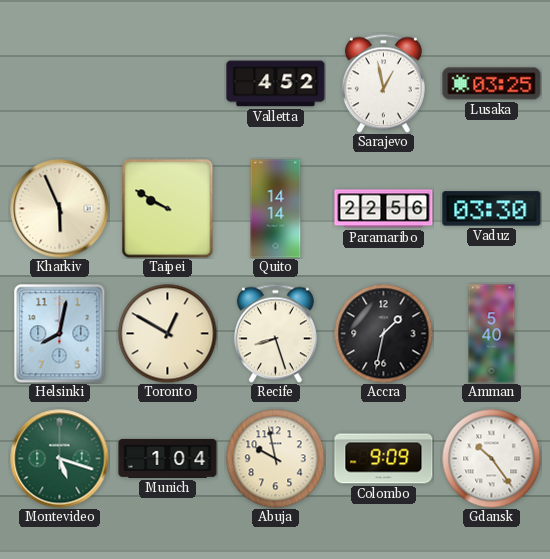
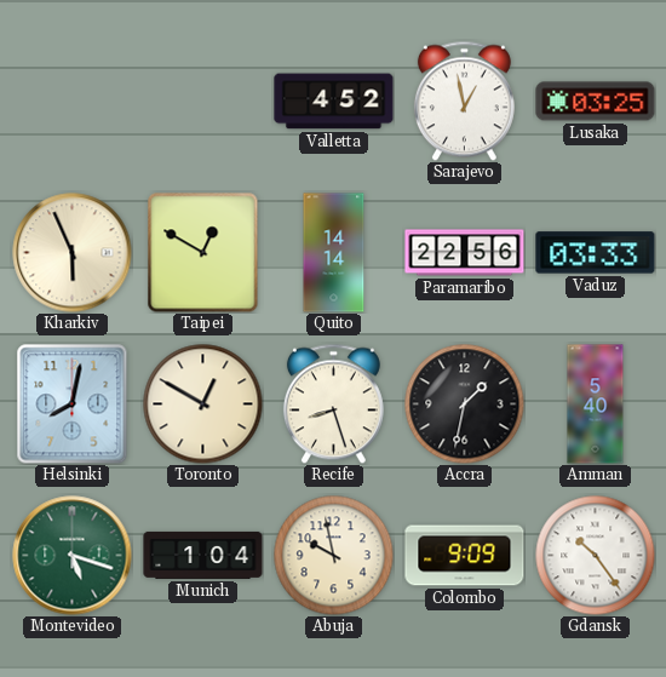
Taipei: 9:50 -> 12:50
Vaduz: 03:30 -> 03:33
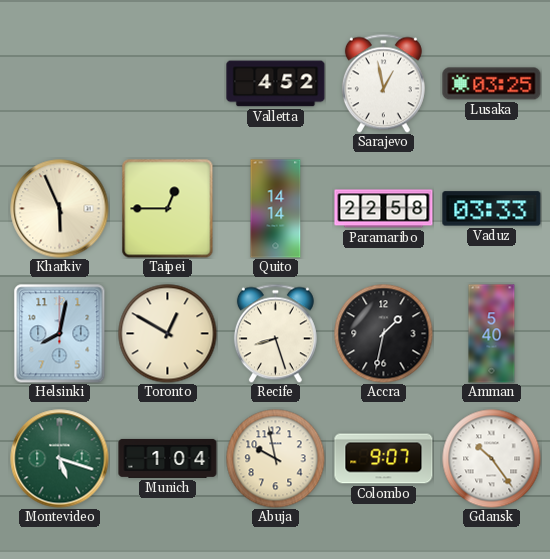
Taipei: 12:50 -> 12:45
Paramaribo: 22:56 -> 22:58
Colombo: 9:09 -> 9:07
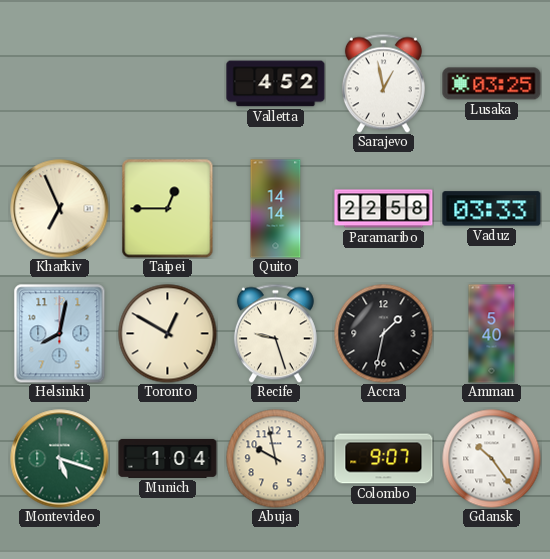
Kharkiv: 5:56 -> 6:56
Recife: 8:27 -> 9:27
